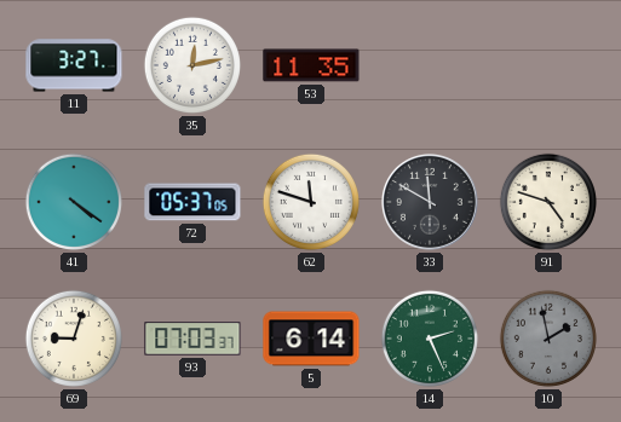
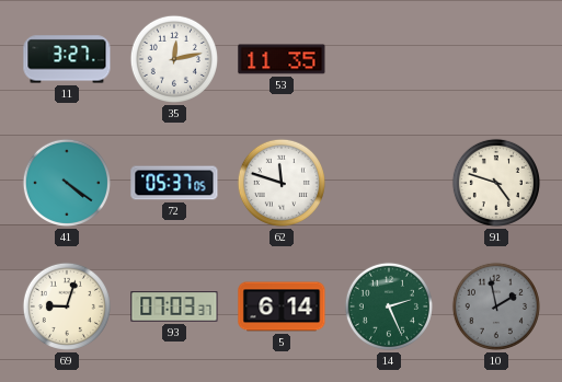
33: 11:50 -> none
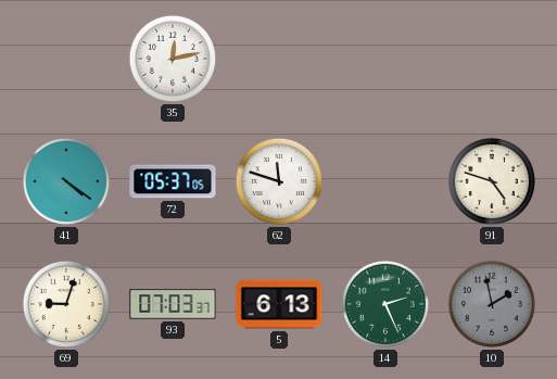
11: 3:27 -> none
53: 11:35 -> none
5: 6:14 -> 6:13
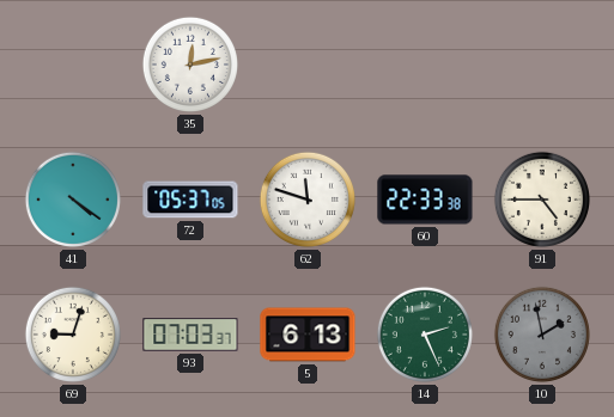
60: none -> 22:33
91: 4:48 -> 4:45
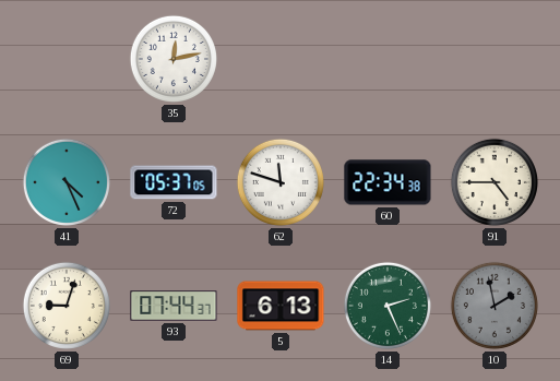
41: 4:21 -> 4:26
60: 22:33 -> 22:34
93: 07:03 -> 07:44
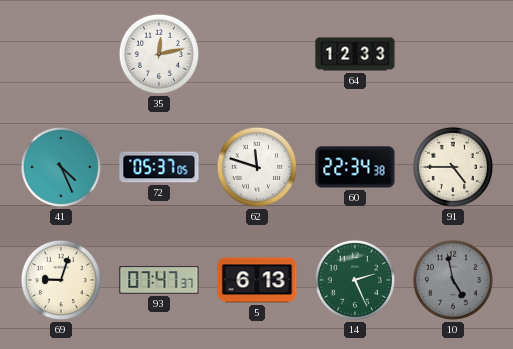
64: none -> 12:33
93: 07:44 -> 07:47
10: 1:58 -> 4:58
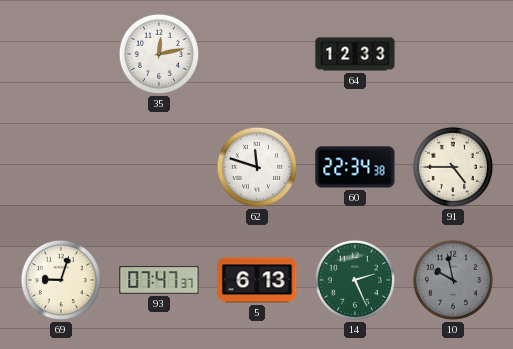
41: 4:26 -> none
72: 05:37 -> none
10: 4:58 -> 9:58
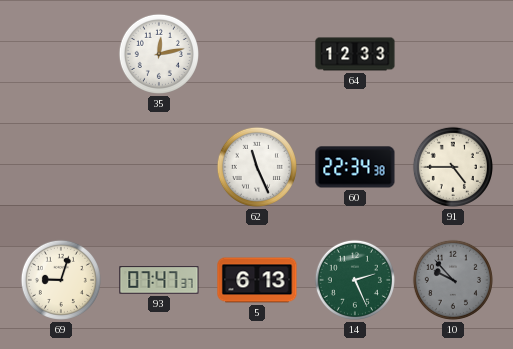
62: 11:48 -> 11:26
10: 9:58 -> 9:53
